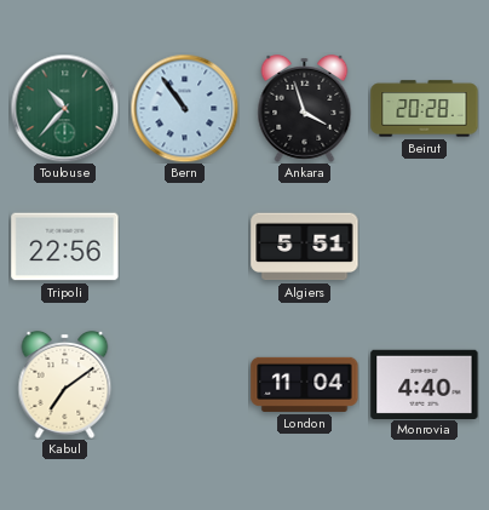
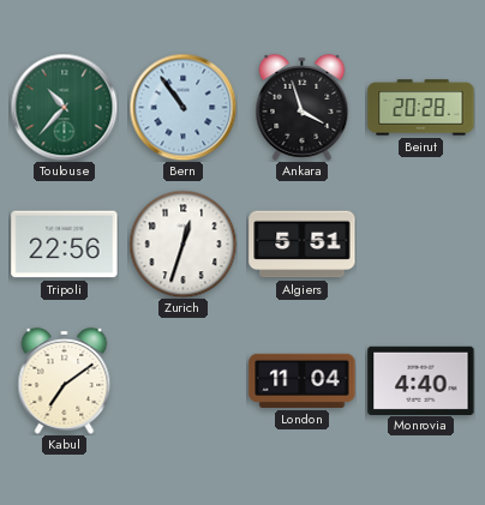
Zurich: none -> 12:33
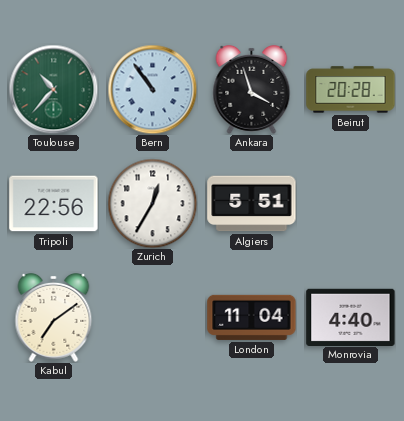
Zurich: 12:33 -> 12:35
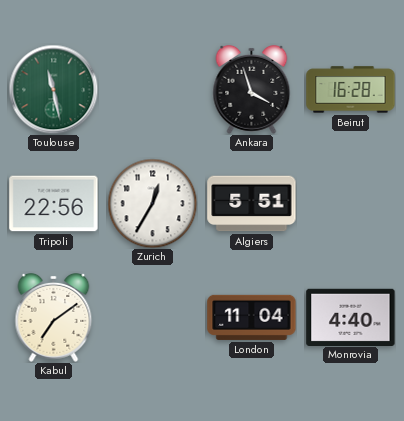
Toulouse: 10:37 -> 11:28
Bern: 10:54 -> none
Beirut: 20:28 -> 16:28
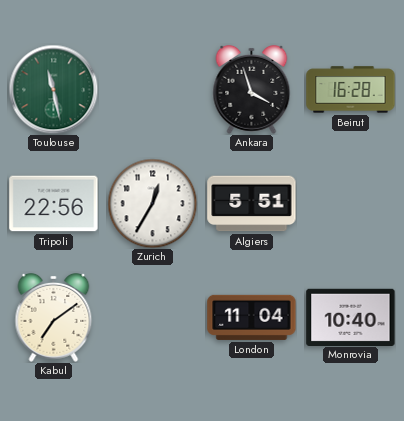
Monrovia: 4:40 -> 10:40
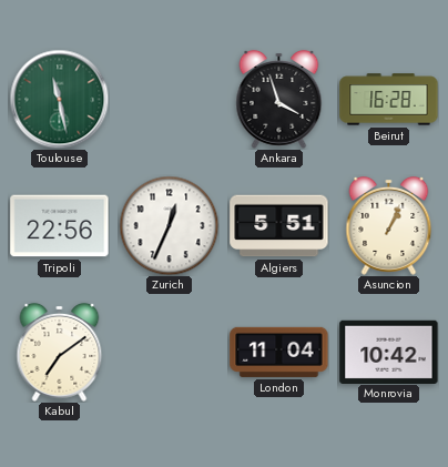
Zurich: 12:35 -> 12:34
Asuncion: none -> 1:04
Monrovia: 10:40 -> 10:42
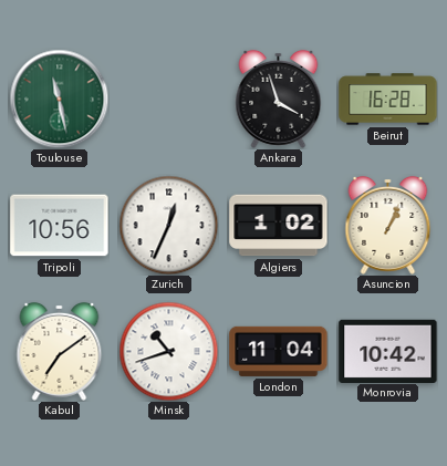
Tripoli: 22:56 -> 10:56
Algiers: 5:51 -> 1:02
Minsk: none -> 10:42
